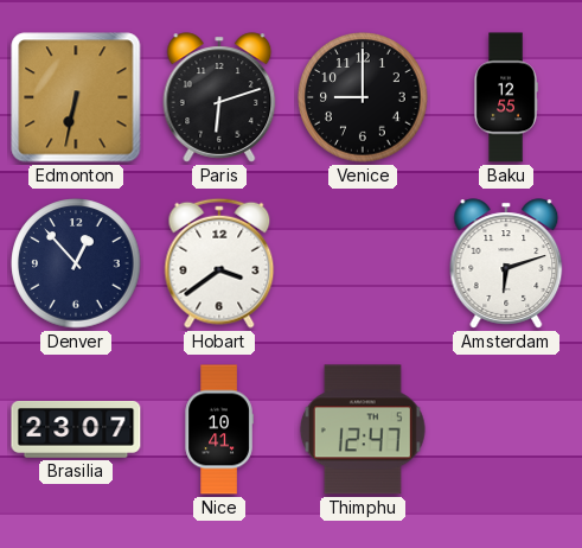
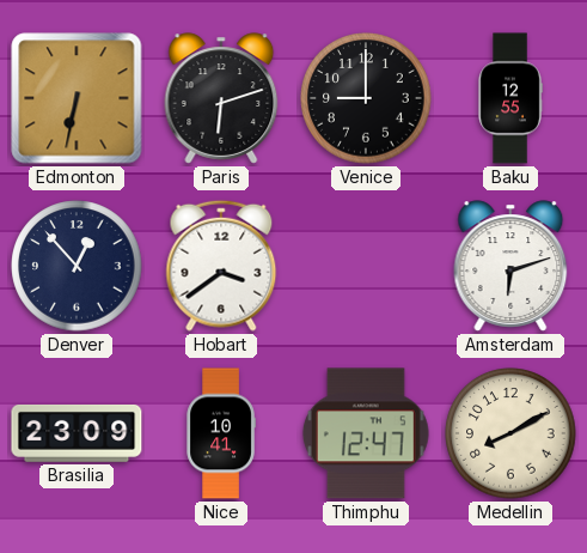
Brasilia: 23:07 -> 23:09
Medellin: none -> 8:10
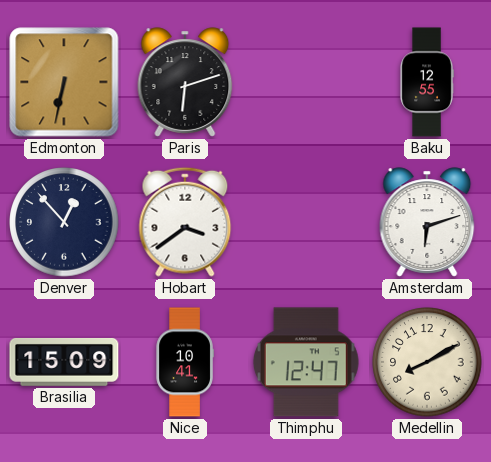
Venice: 9:00 -> none
Brasilia: 23:09 -> 15:09
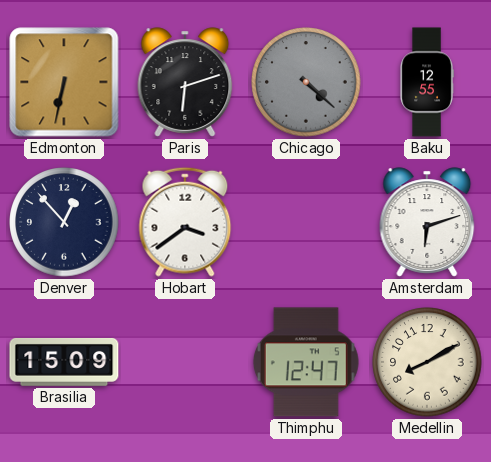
Chicago: none -> 4:22
Nice: 10:41 -> none
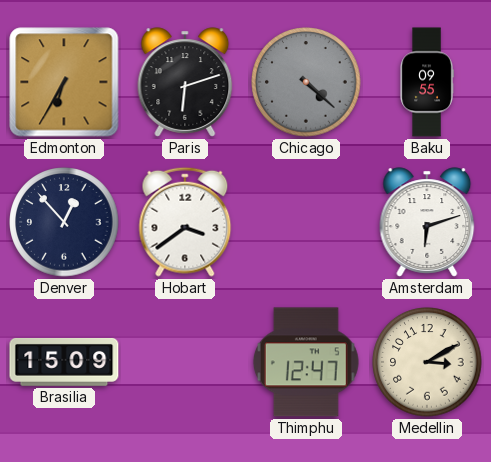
Edmonton: 6:32 -> 6:35
Baku: 12:55 -> 09:55
Medellin: 8:10 -> 3:10
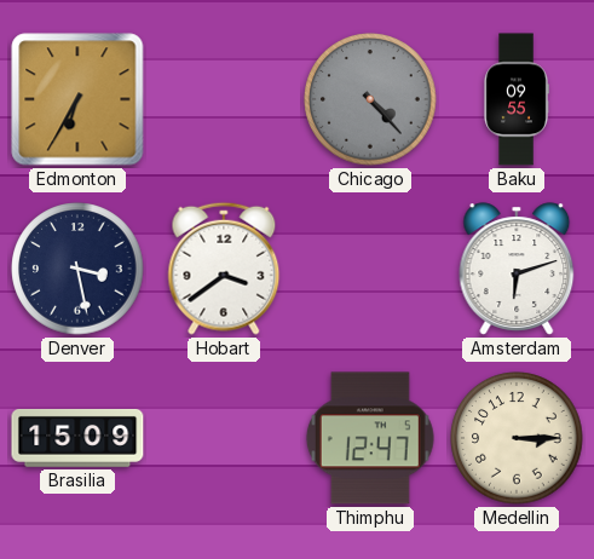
Paris: 6:12 -> none
Chicago: 4:22 -> 4:23
Denver: 12:53 -> 3:28
Medellin: 3:10 -> 3:15
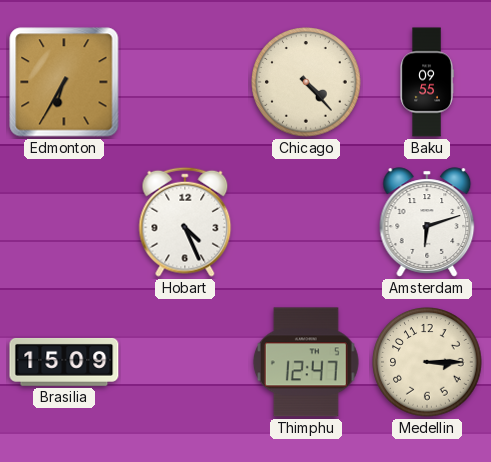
Chicago dial: grey -> cream
Denver: 3:28 -> none
Hobart: 3:39 -> 4:26
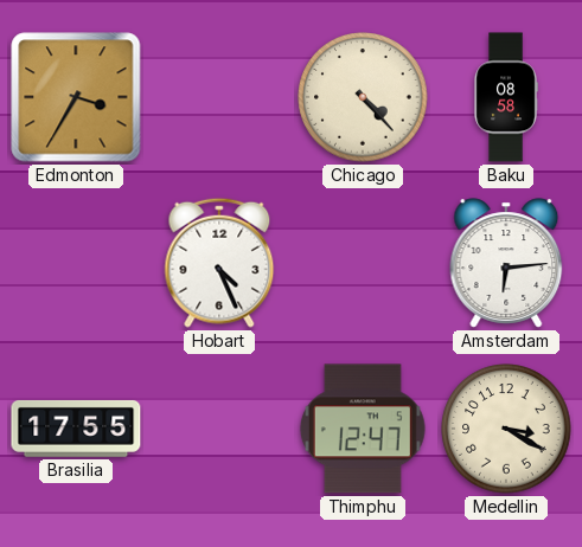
Edmonton: 6:35 -> 3:35
Baku: 09:55 -> 08:58
Amsterdam: 6:12 -> 6:14
Brasilia: 15:09 -> 17:55
Medellin: 3:15 -> 3:20
